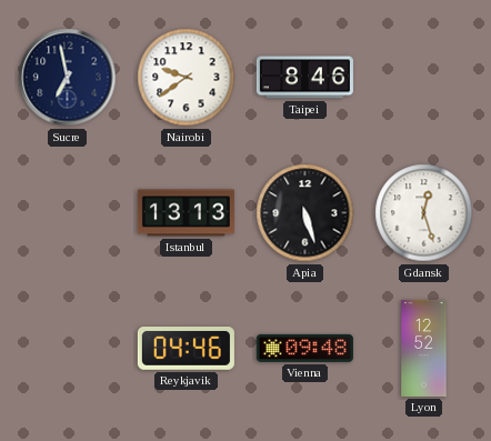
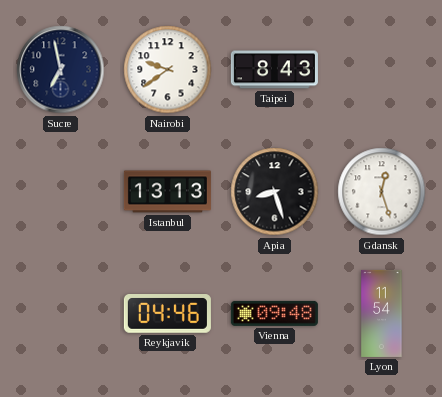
Taipei: 8:46 -> 8:43
Apia: 5:27 -> 8:27
Lyon: 12:52 -> 11:54
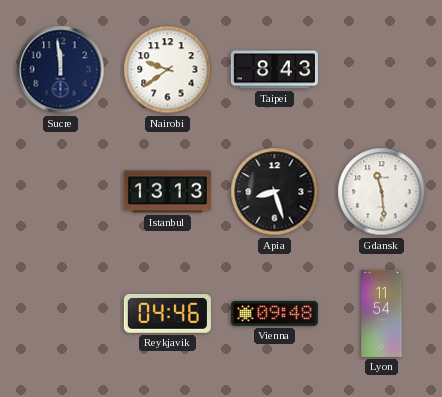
Sucre: 6:58 -> 11:59
Gdansk: 12:27 -> 11:29
